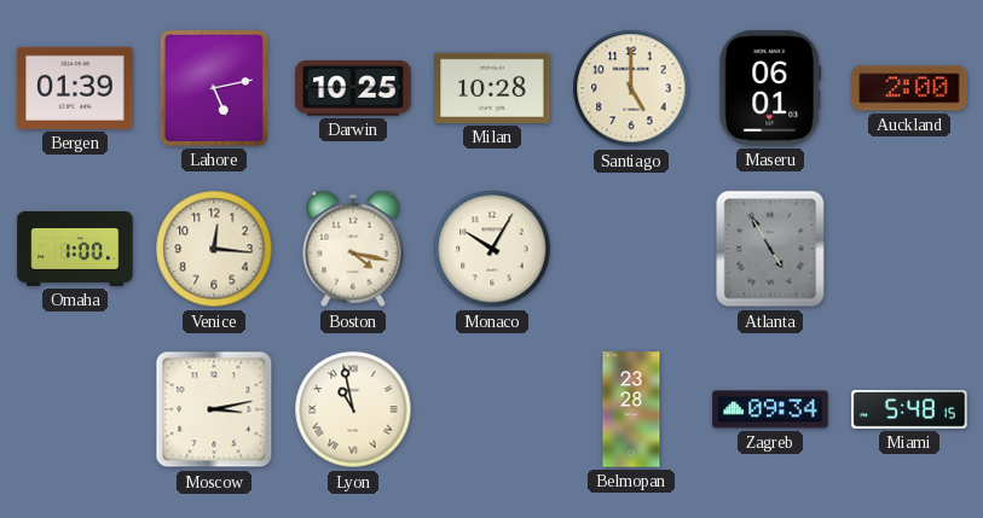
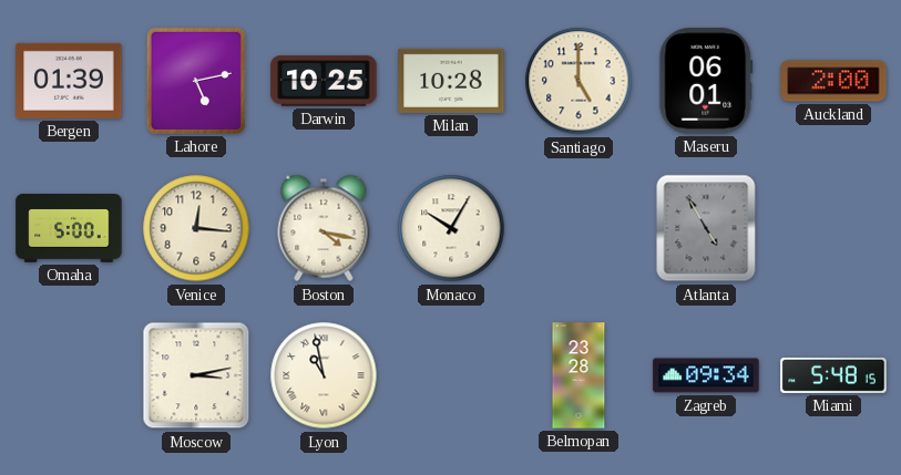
Omaha: 1:00 -> 5:00
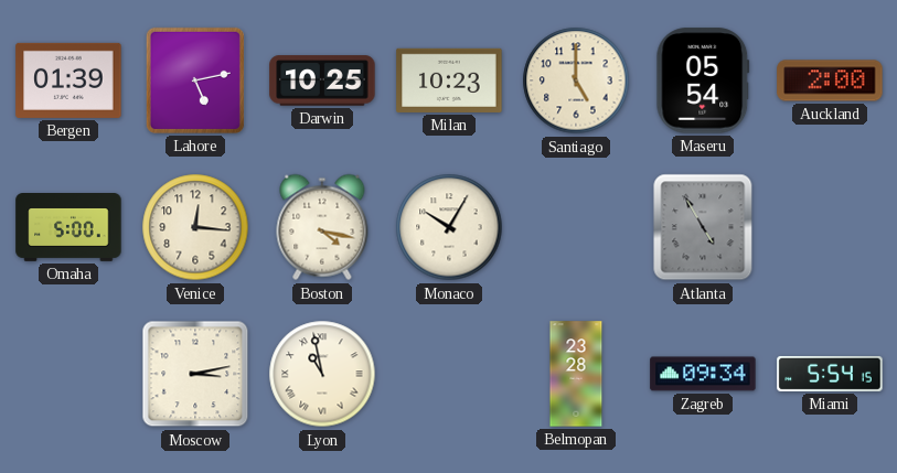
Milan: 10:28 -> 10:23
Maseru: 06:01 -> 05:54
Miami: 5:48 -> 5:54
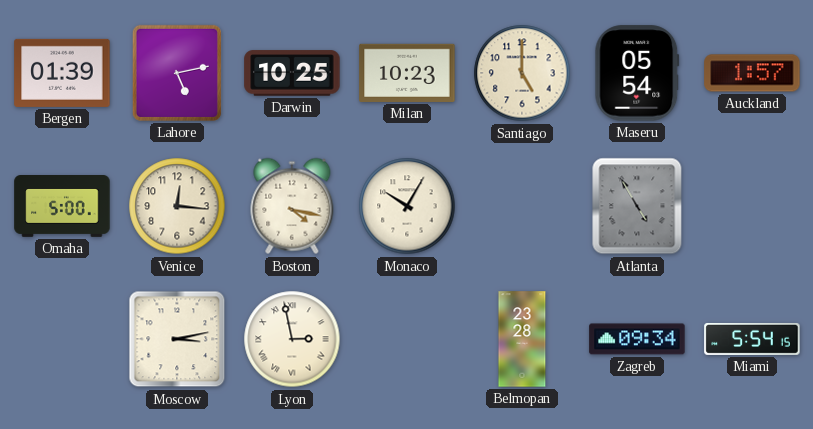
Auckland: 2:00 -> 1:57
Lyon: 10:58 -> 2:58
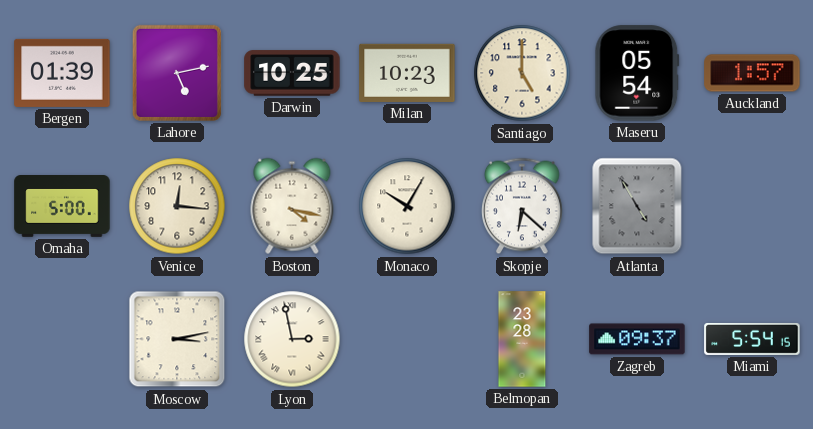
Skopje: none -> 6:22
Zagreb: 09:34 -> 09:37
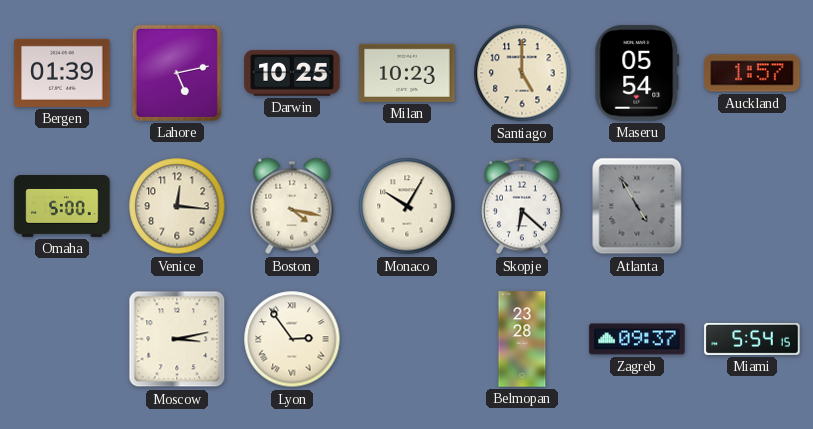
Lyon: 2:58 -> 2:54
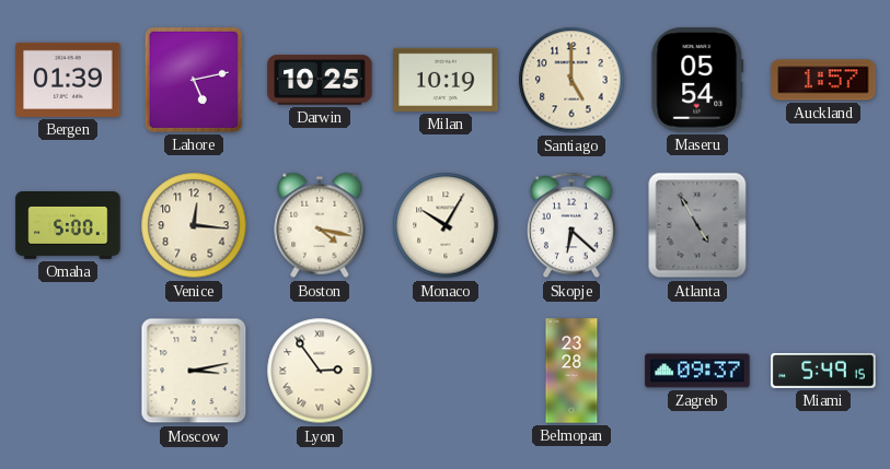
Milan: 10:23 -> 10:19
Miami: 5:54 -> 5:49
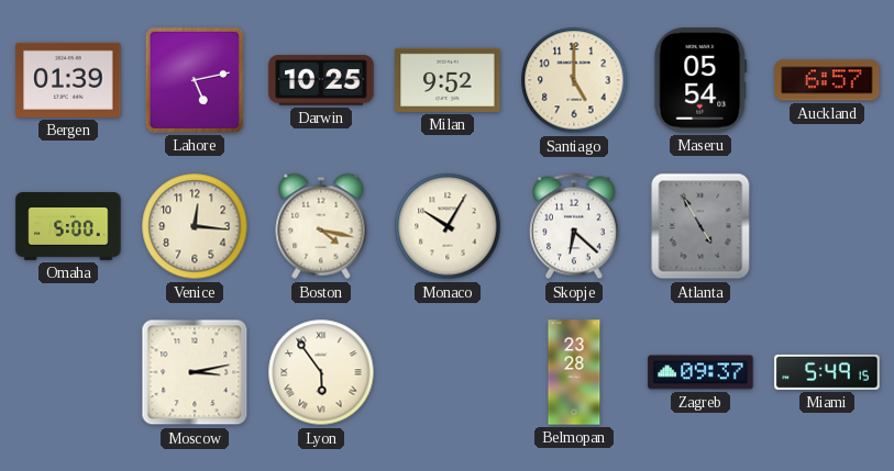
Milan: 10:19 -> 9:52
Auckland: 1:57 -> 6:57
Lyon: 2:54 -> 5:54
